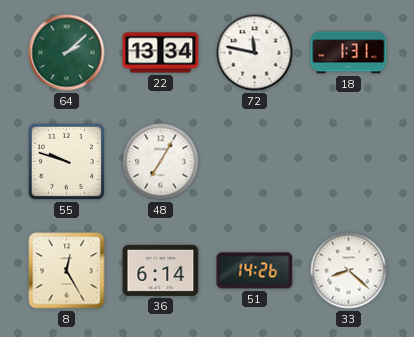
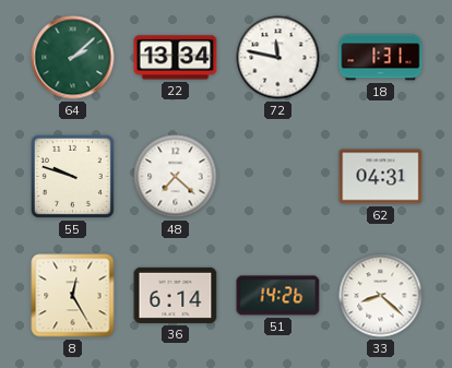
48: 7:05 -> 7:22
62: none -> 04:31
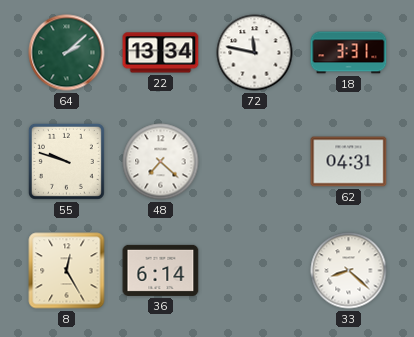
18: 1:31 -> 3:31
51: 14:26 -> none
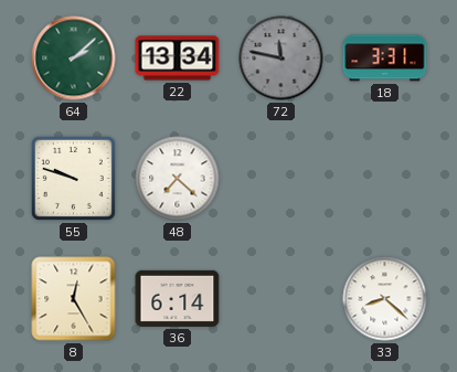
72 dial: white -> grey
62: 04:31 -> none
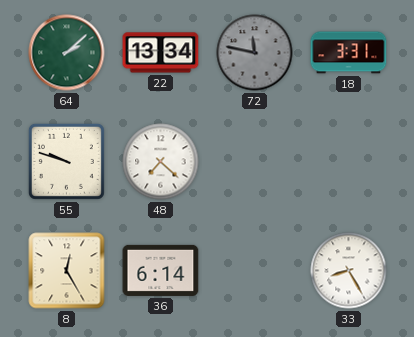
33: 8:22 -> 8:25
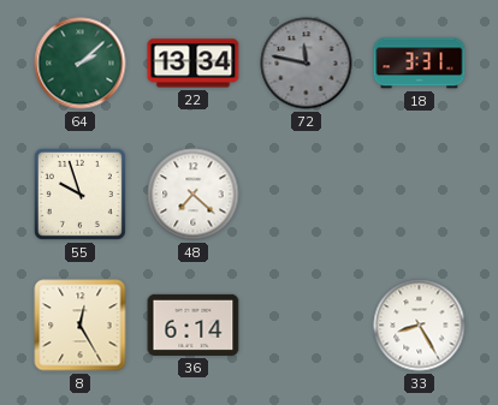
55: 9:48 -> 9:57
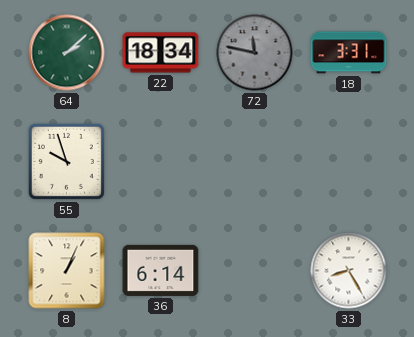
22: 13:34 -> 18:34
48: 7:22 -> none
8: 12:25 -> 1:04
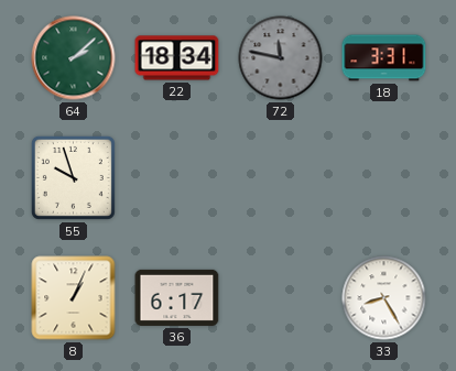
36: 6:14 -> 6:17
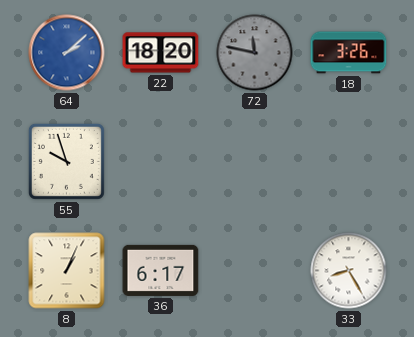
64 dial: green -> blue
22: 18:34 -> 18:20
18: 3:31 -> 3:26
